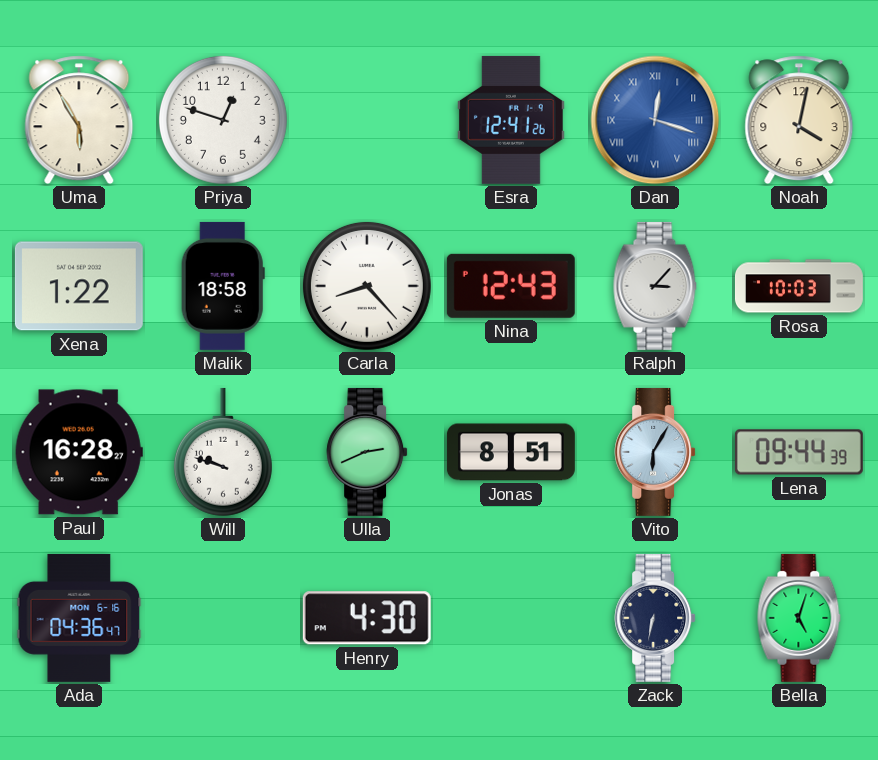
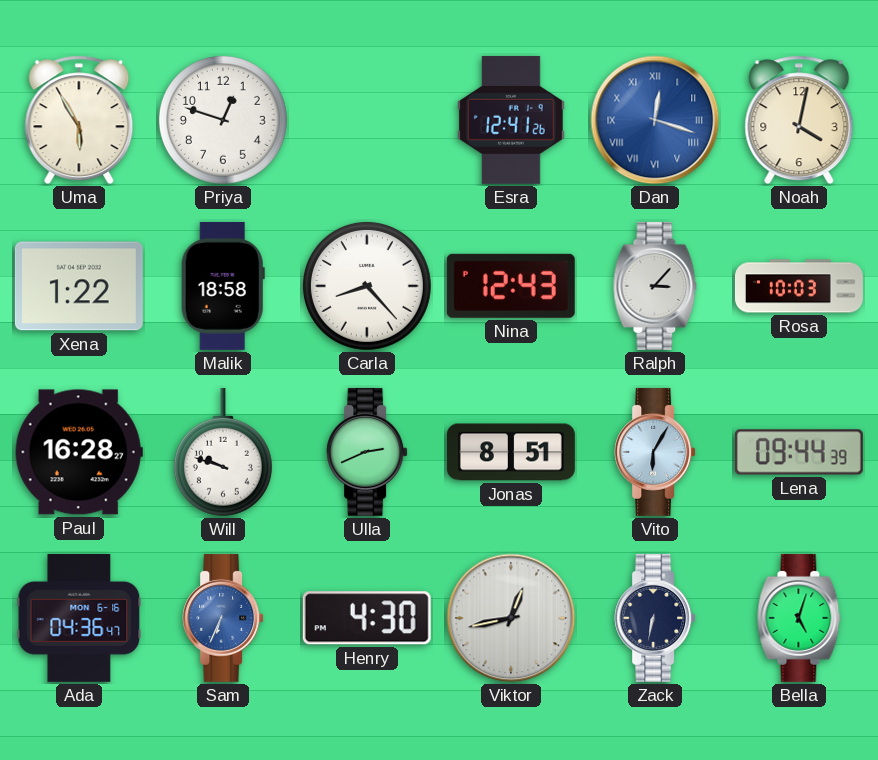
Sam: none -> 6:34
Viktor: none -> 12:43
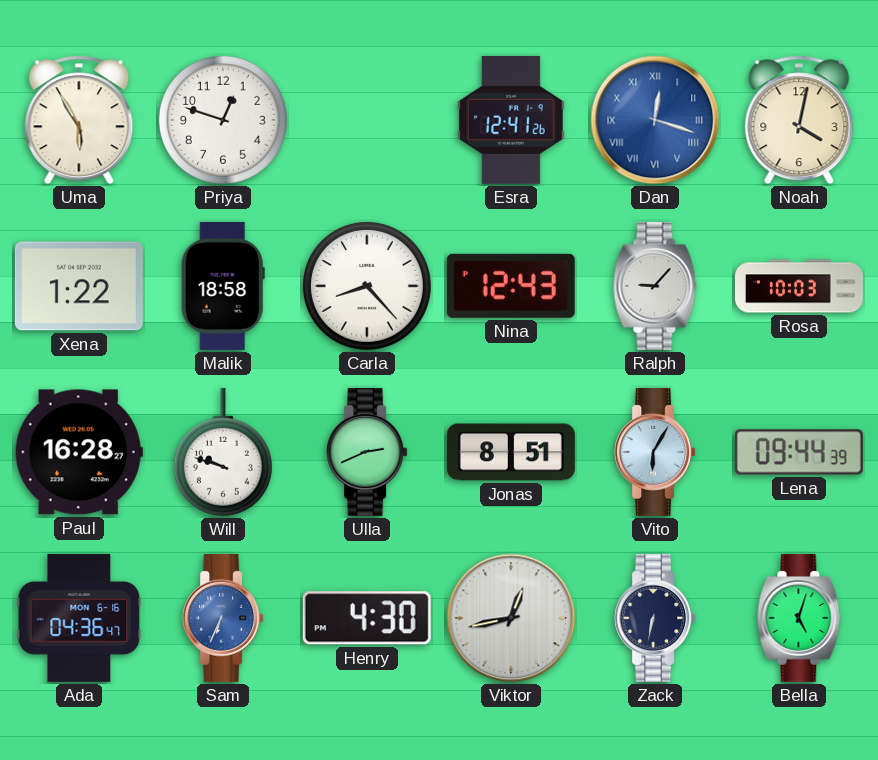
Ralph: 3:07 -> 9:07
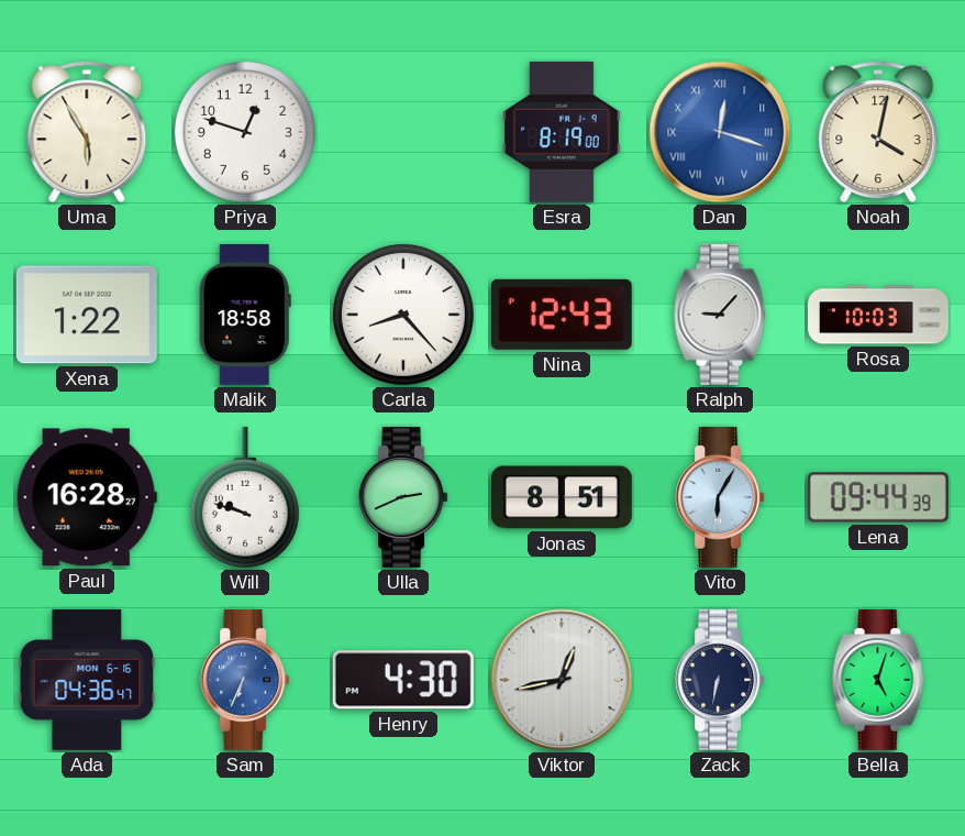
Esra: 12:41 -> 8:19
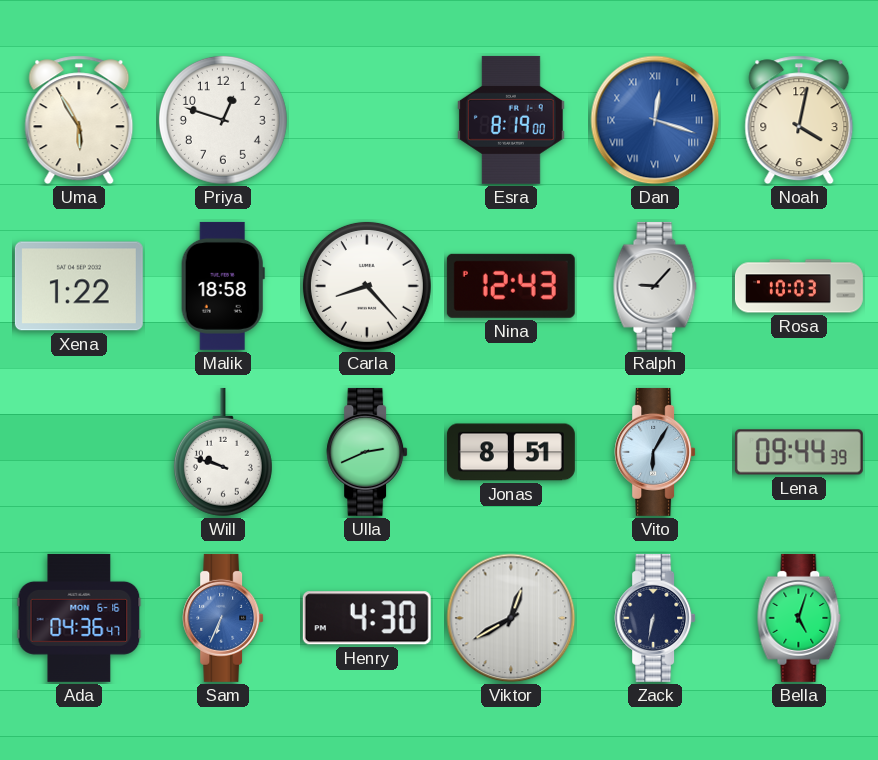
Paul: 16:28 -> none
Viktor: 12:43 -> 12:40
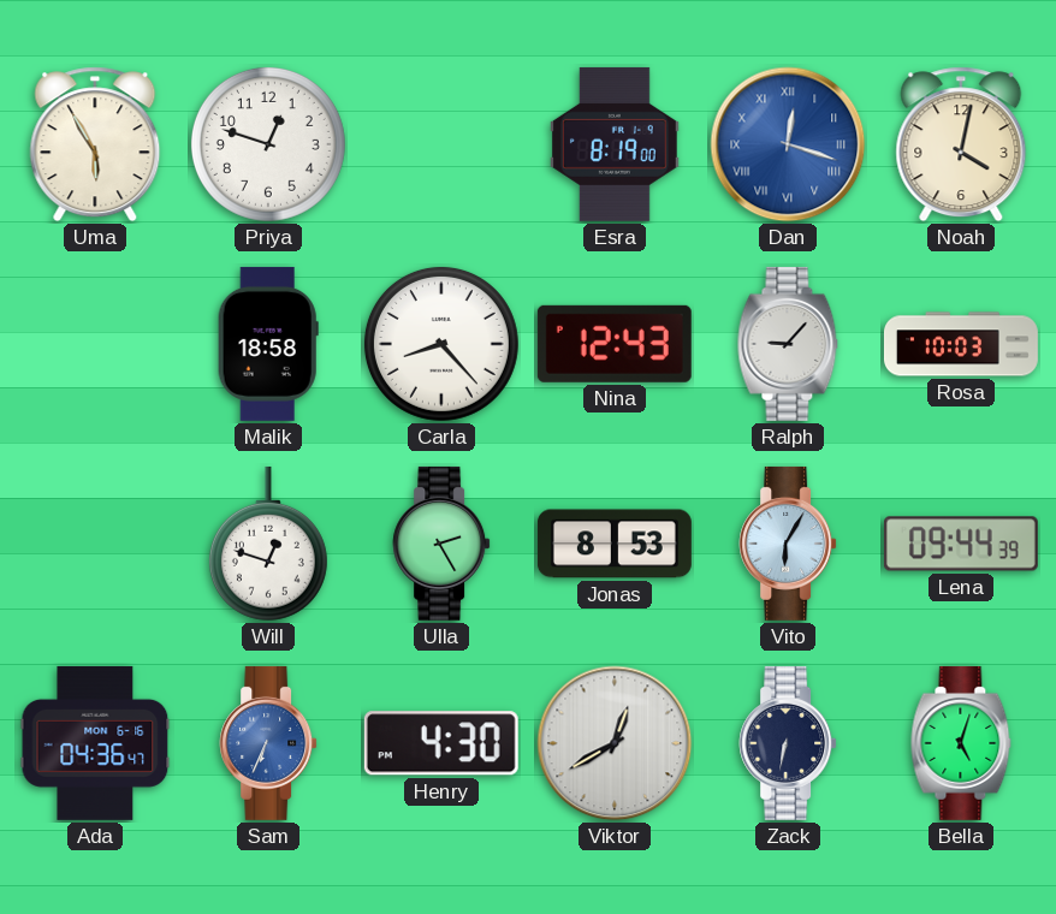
Xena: 1:22 -> none
Will: 9:48 -> 12:48
Ulla: 2:41 -> 2:25
Jonas: 8:51 -> 8:53
